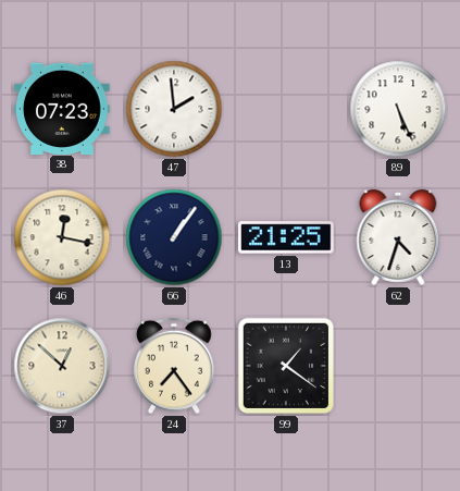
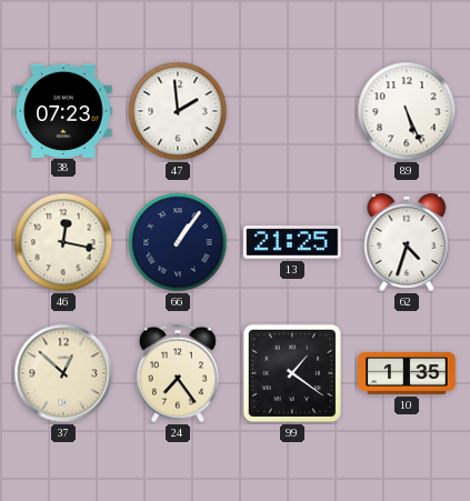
10: none -> 1:35
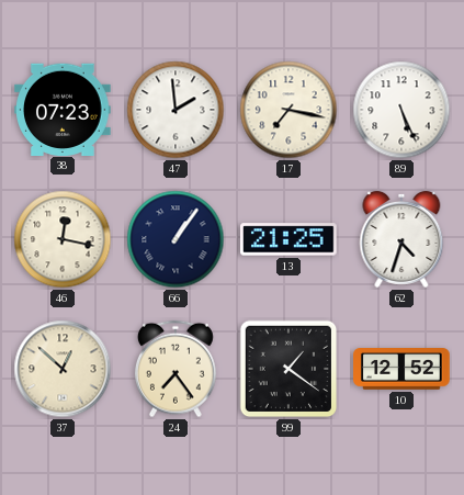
17: none -> 7:17
10: 1:35 -> 12:52
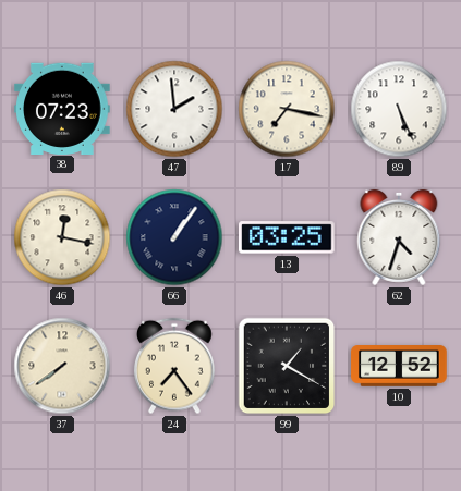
13: 21:25 -> 03:25
37: 12:52 -> 7:39
99: 1:21 -> 1:20
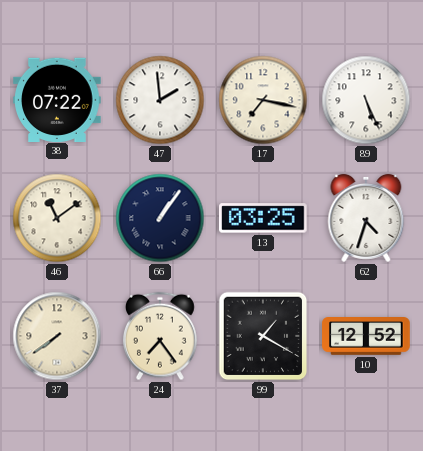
38: 07:23 -> 07:22
46: 12:17 -> 11:09
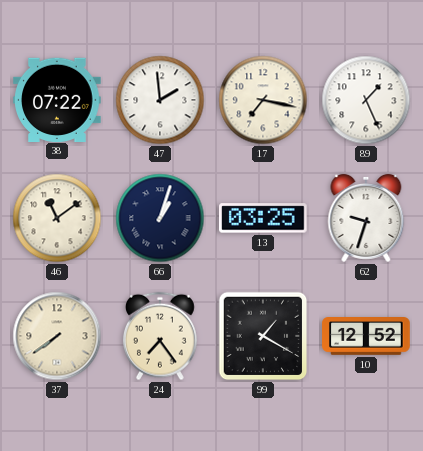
89: 5:26 -> 1:26
66: 1:06 -> 1:03
62: 4:33 -> 9:33
